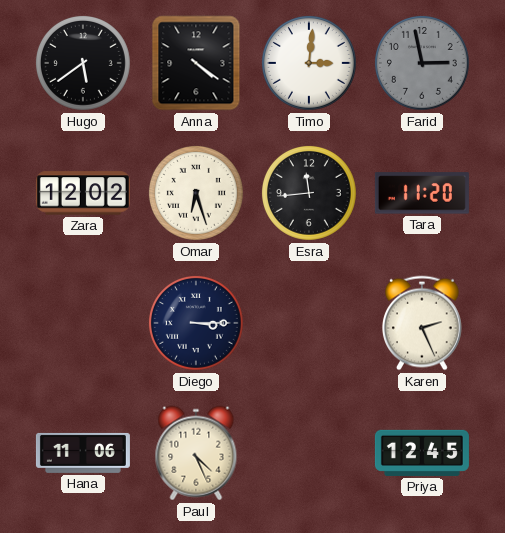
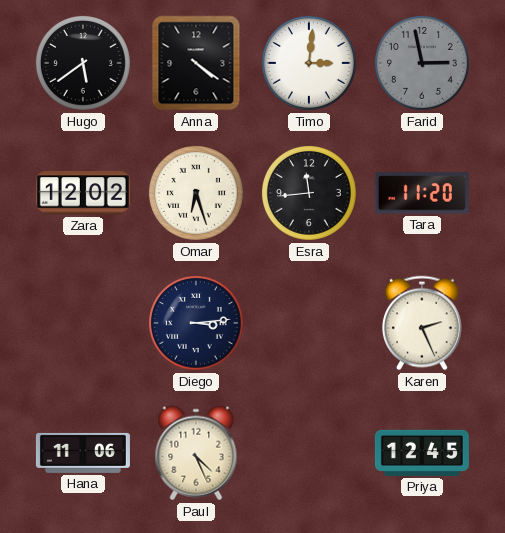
Diego: 3:15 -> 3:14
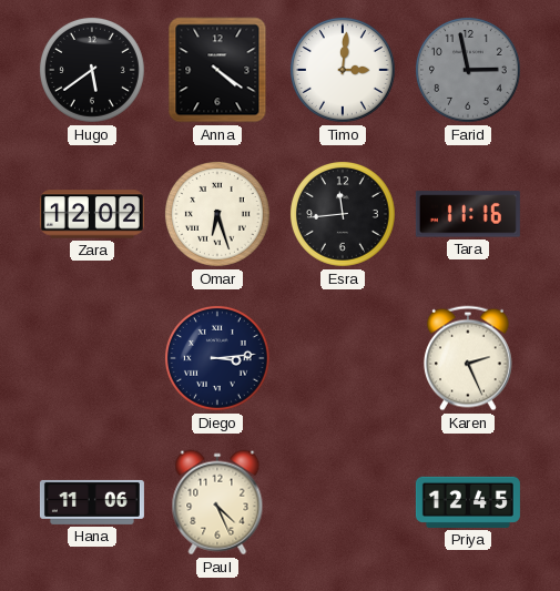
Tara: 11:20 -> 11:16
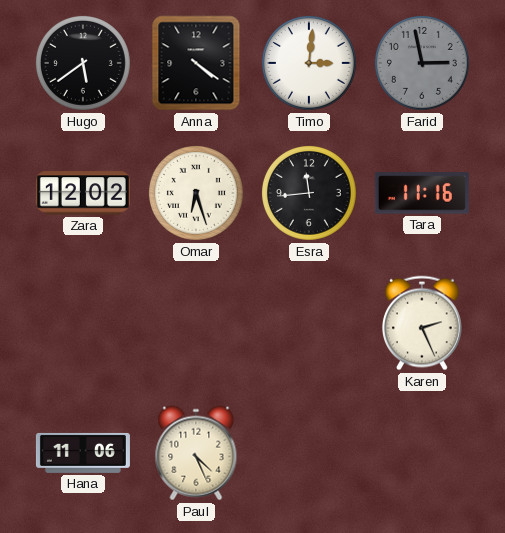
Diego: 3:14 -> none
Priya: 12:45 -> none
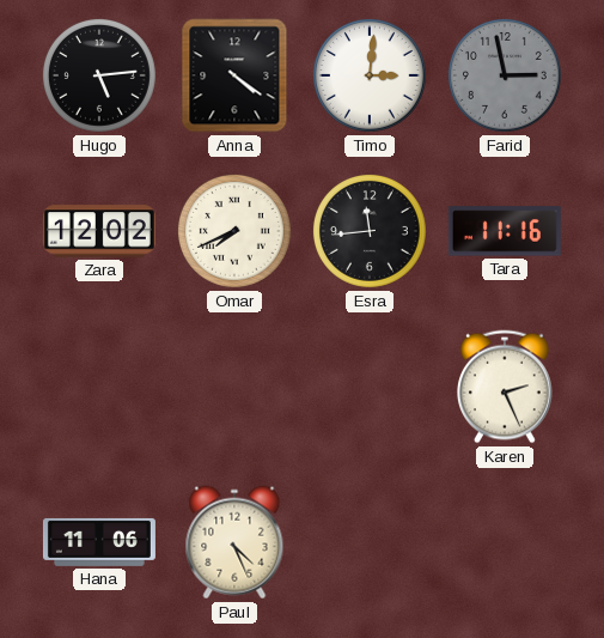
Hugo: 5:39 -> 5:14
Omar: 6:27 -> 7:41
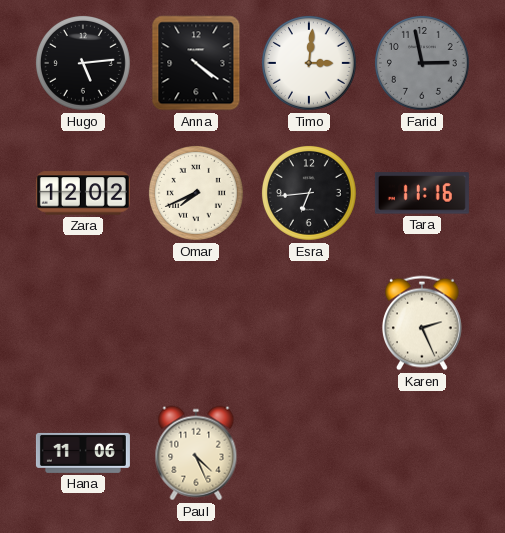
Esra: 11:44 -> 6:44
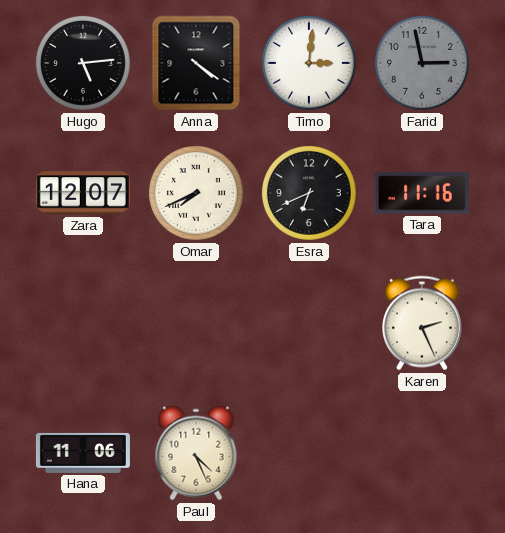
Zara: 12:02 -> 12:07
Esra: 6:44 -> 6:41
